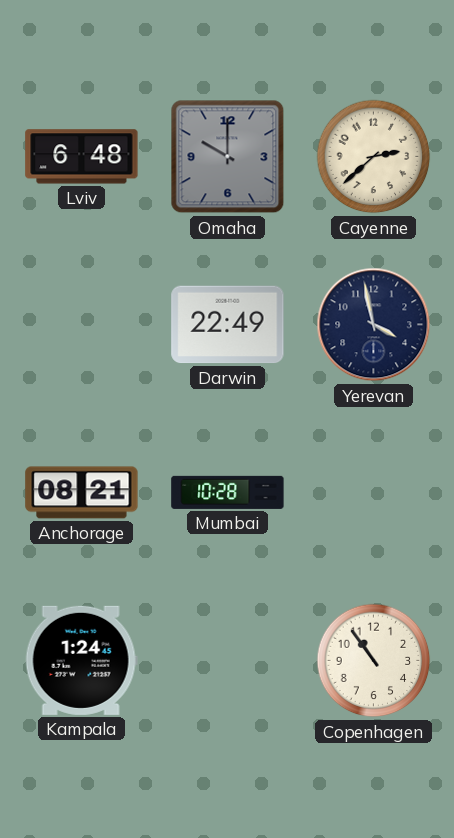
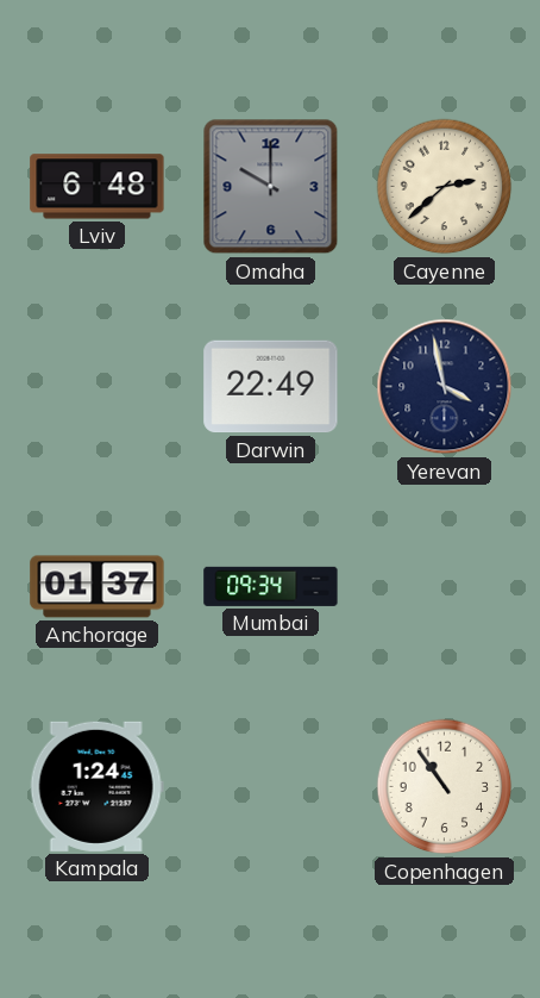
Anchorage: 08:21 -> 01:37
Mumbai: 10:28 -> 09:34
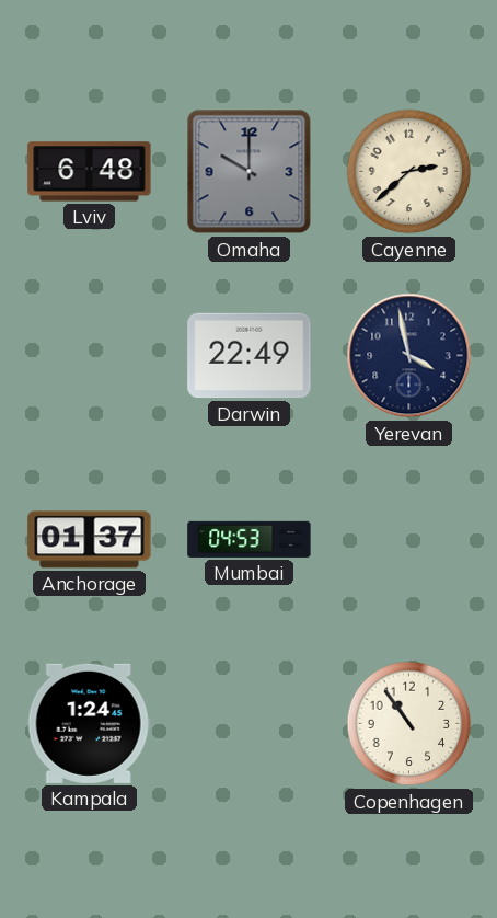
Mumbai: 09:34 -> 04:53
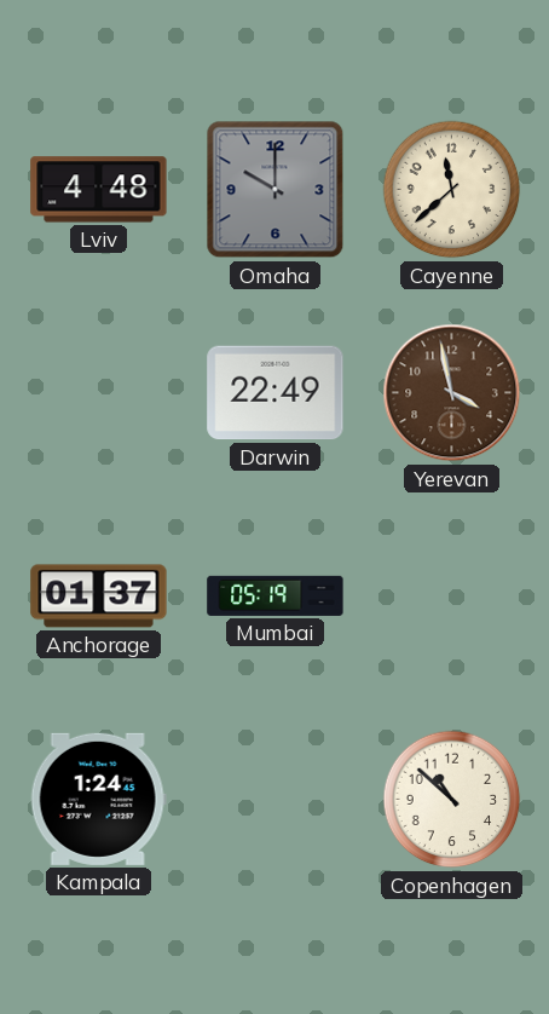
Lviv: 6:48 -> 4:48
Cayenne: 2:38 -> 11:38
Yerevan dial: navy -> brown
Mumbai: 04:53 -> 05:19
Copenhagen: 10:54 -> 10:52
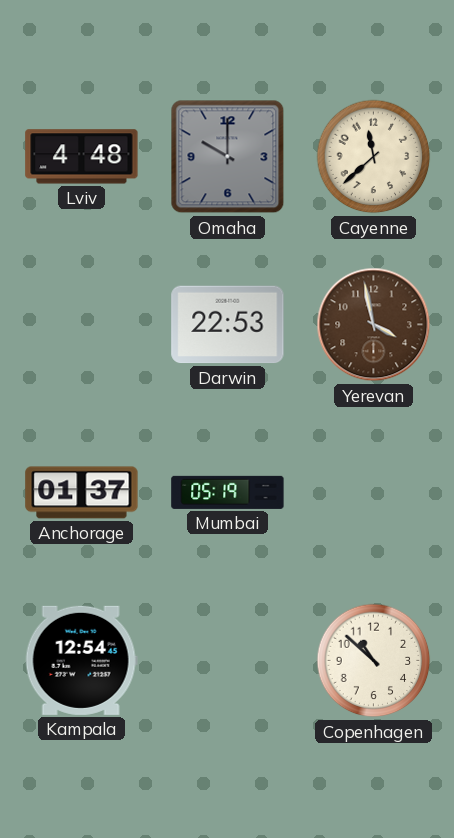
Darwin: 22:49 -> 22:53
Kampala: 1:24 -> 12:54
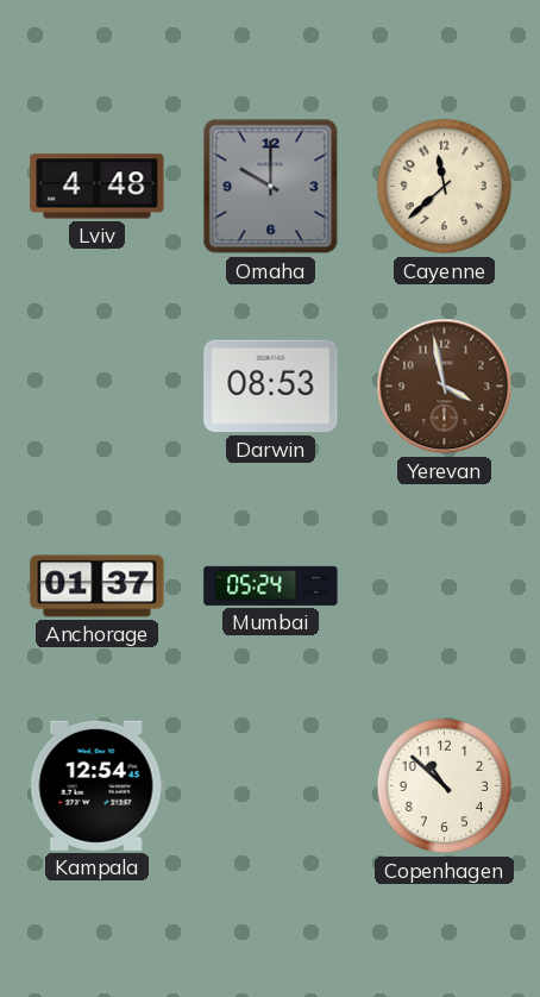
Darwin: 22:53 -> 08:53
Mumbai: 05:19 -> 05:24
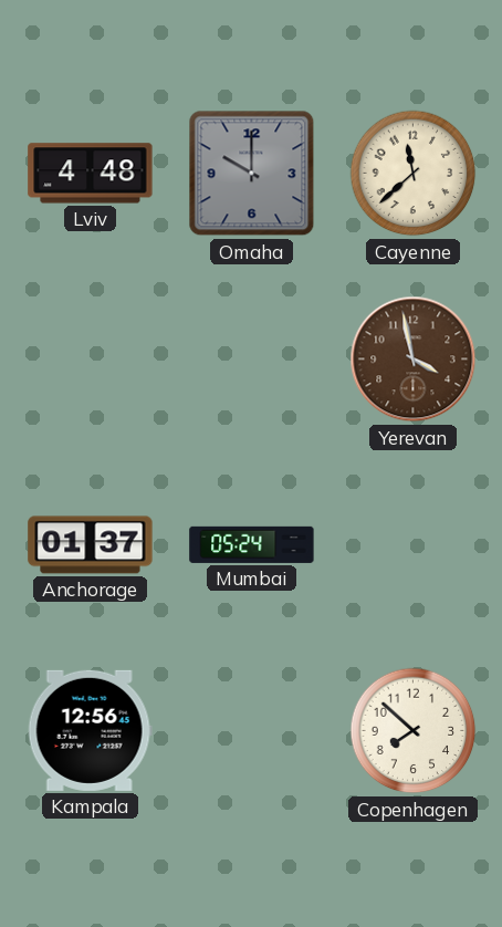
Darwin: 08:53 -> none
Kampala: 12:54 -> 12:56
Copenhagen: 10:52 -> 7:52
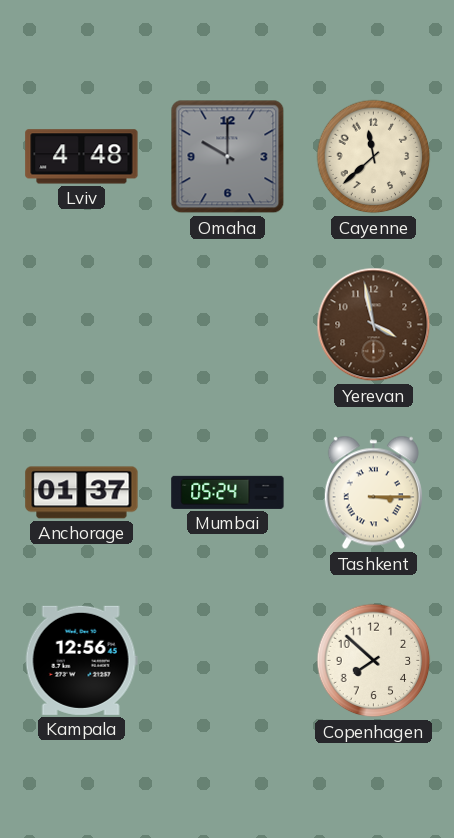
Tashkent: none -> 3:15
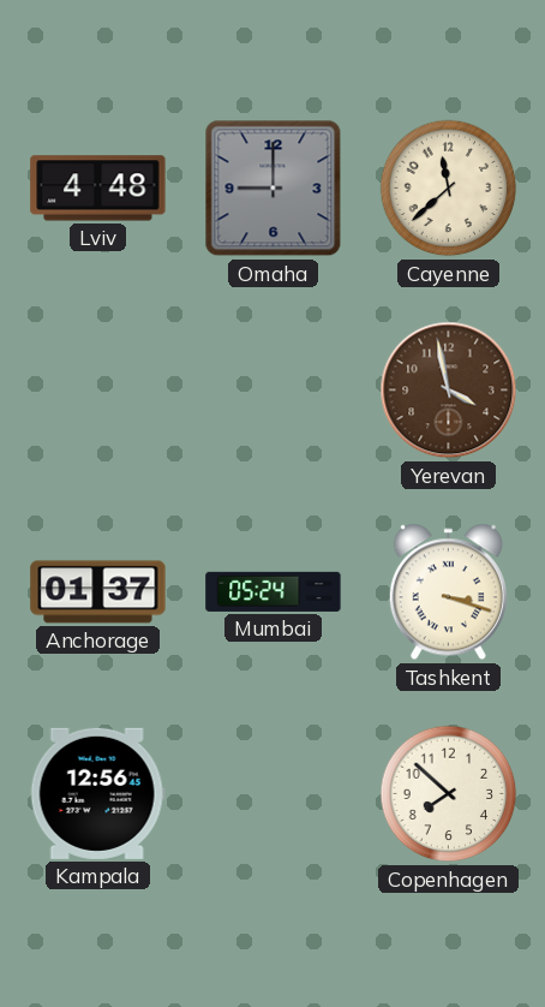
Omaha: 10:00 -> 9:00
Tashkent: 3:15 -> 3:18
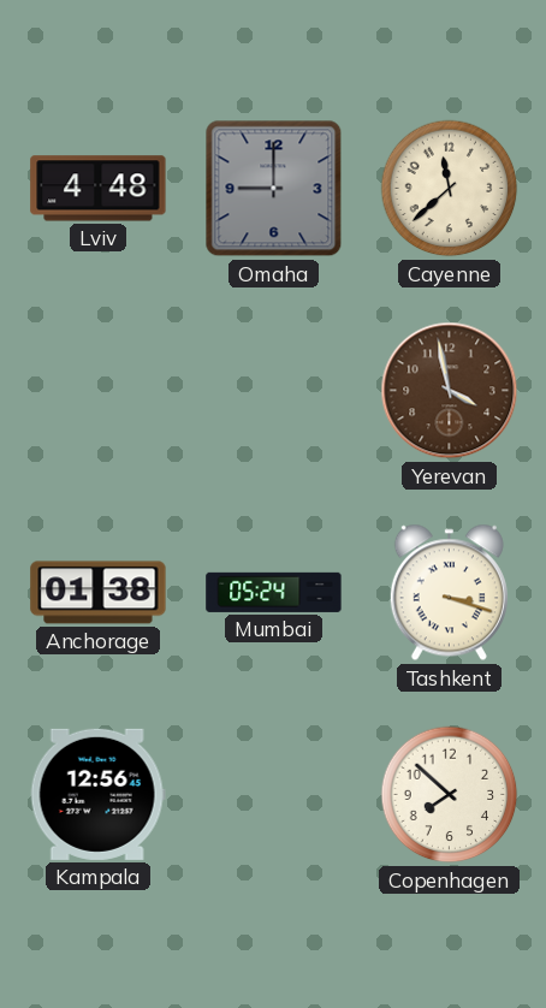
Anchorage: 01:37 -> 01:38
